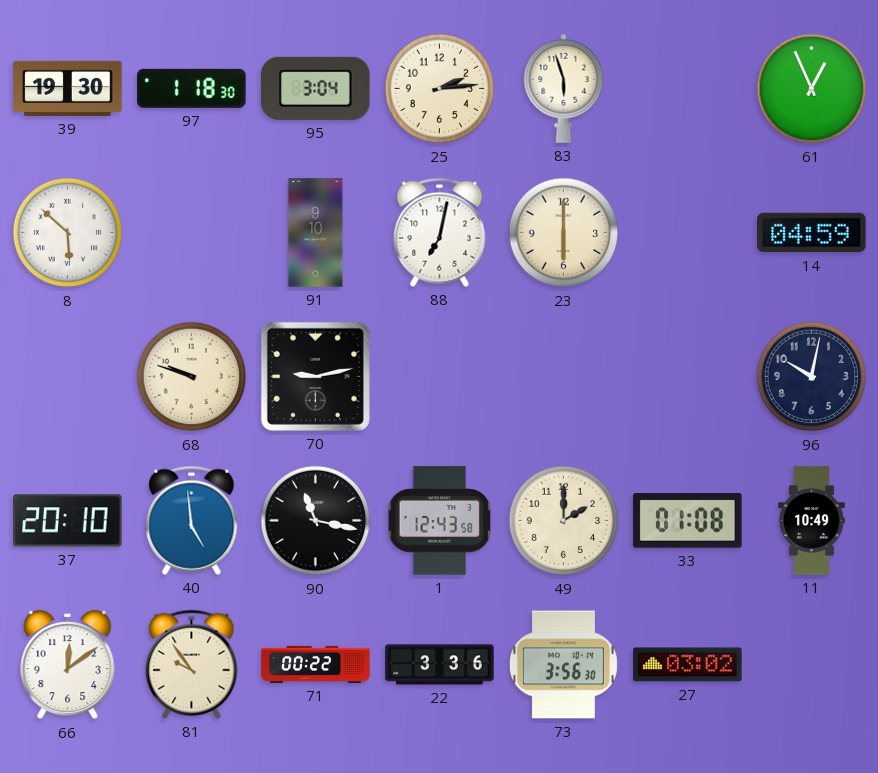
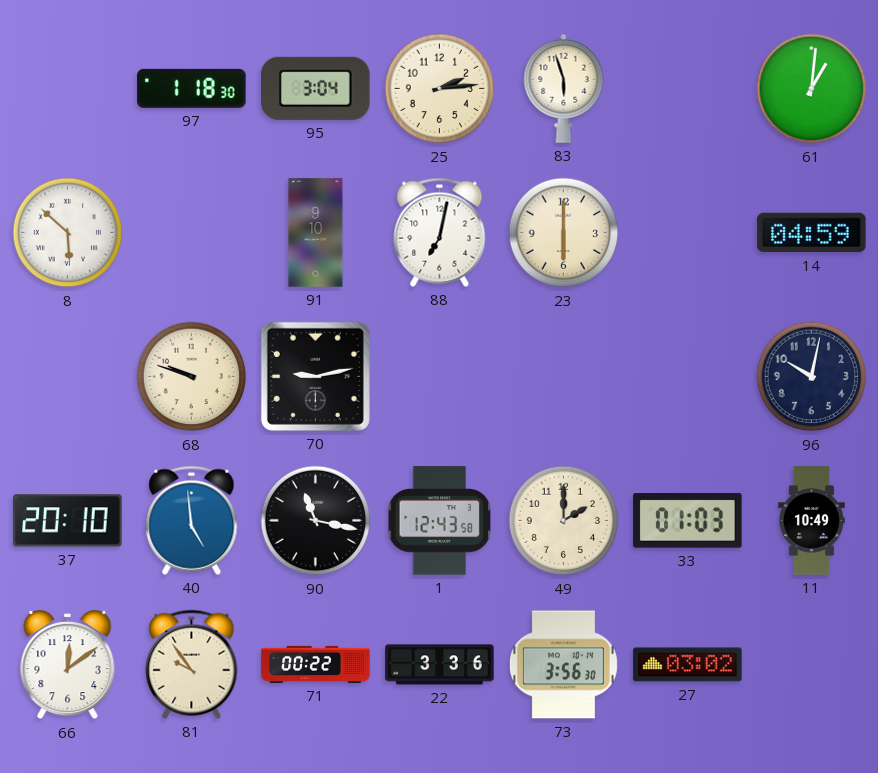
39: 19:30 -> none
61: 12:56 -> 1:01
33: 01:08 -> 01:03
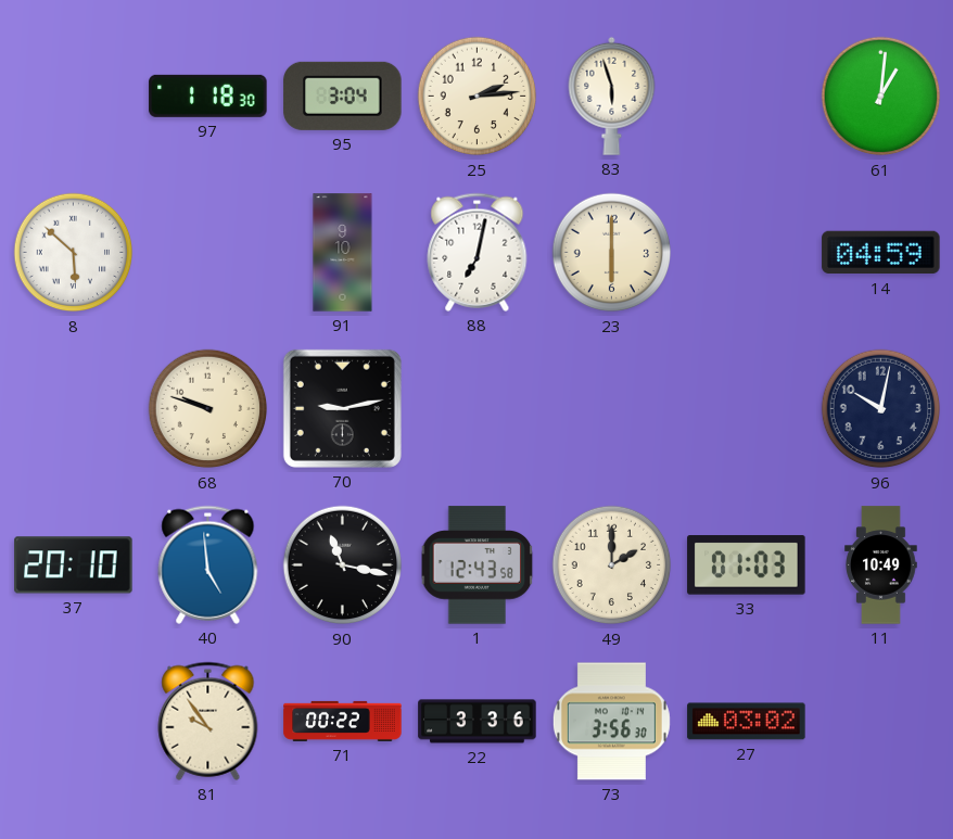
66: 12:09 -> none
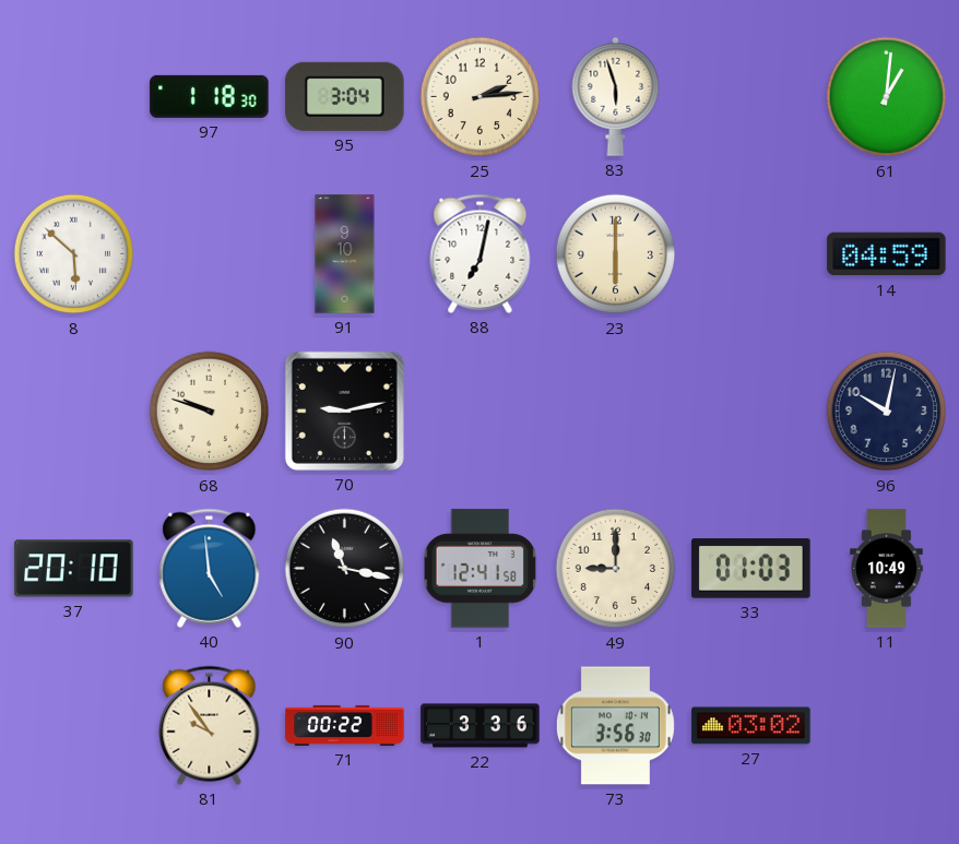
1: 12:43 -> 12:41
49: 2:00 -> 9:00
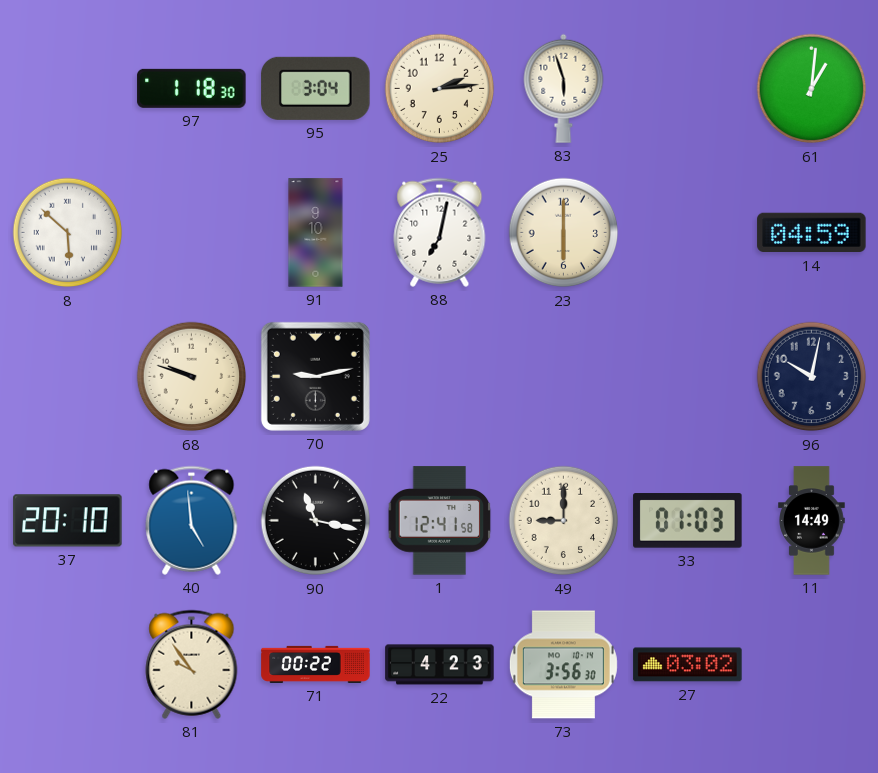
11: 10:49 -> 14:49
22: 3:36 -> 4:23
